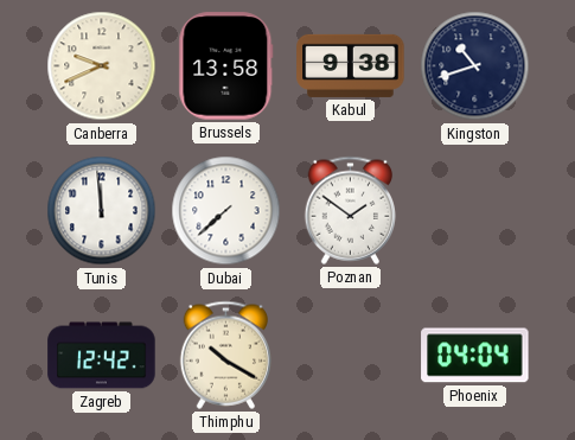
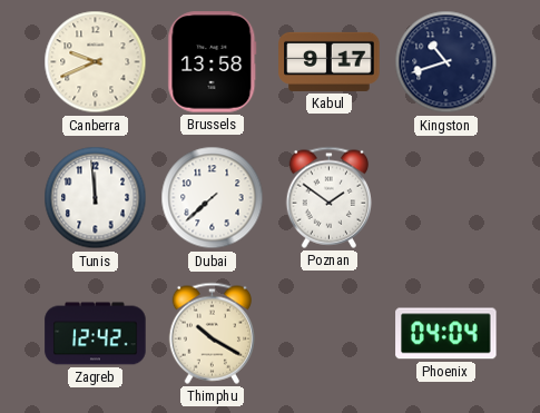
Kabul: 9:38 -> 9:17
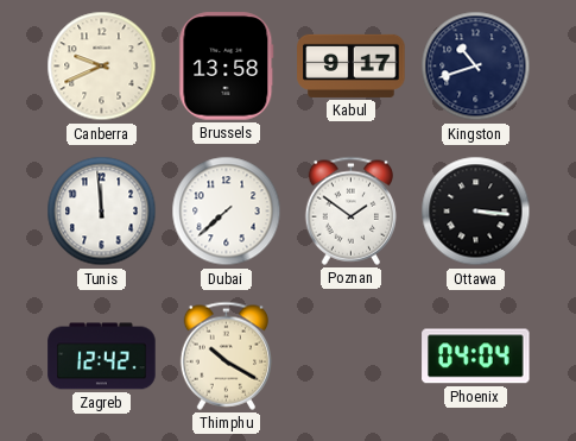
Ottawa: none -> 3:16
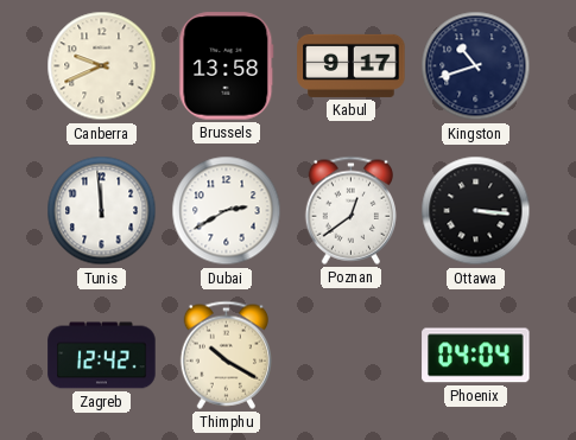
Dubai: 7:38 -> 2:40
Poznan: 1:51 -> 12:39
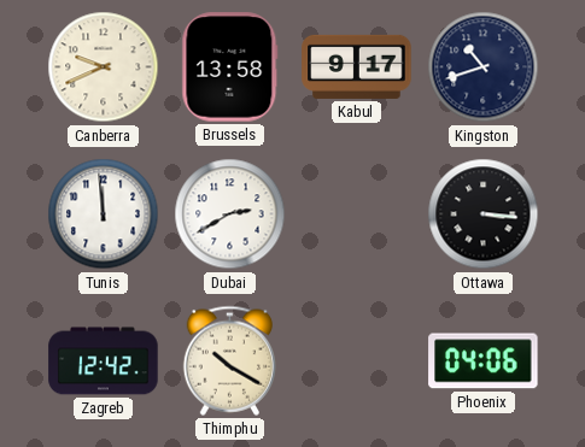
Poznan: 12:39 -> none
Phoenix: 04:04 -> 04:06
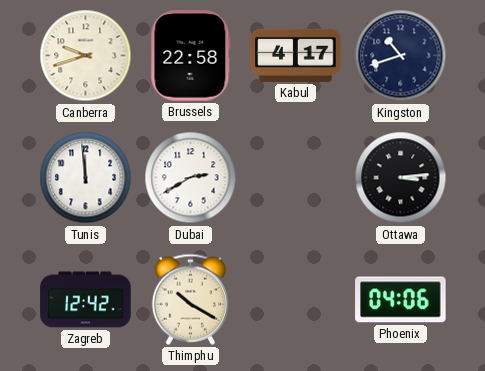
Canberra: 9:41 -> 9:42
Brussels: 13:58 -> 22:58
Kabul: 9:17 -> 4:17
Ottawa: 3:16 -> 3:14
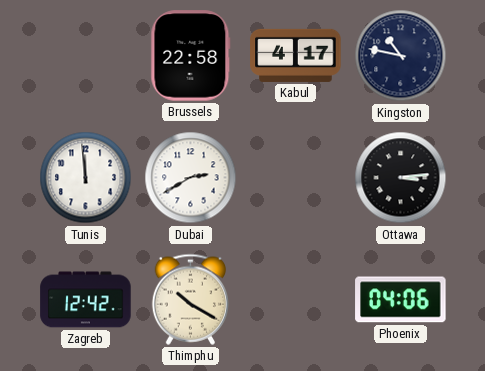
Canberra: 9:42 -> none
Kingston: 10:42 -> 10:47
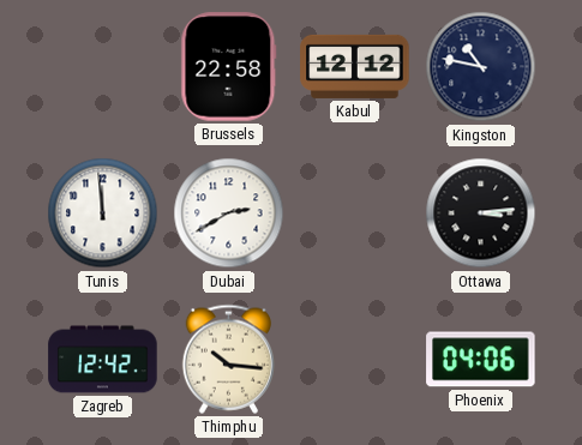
Kabul: 4:17 -> 12:12
Thimphu: 10:20 -> 10:16
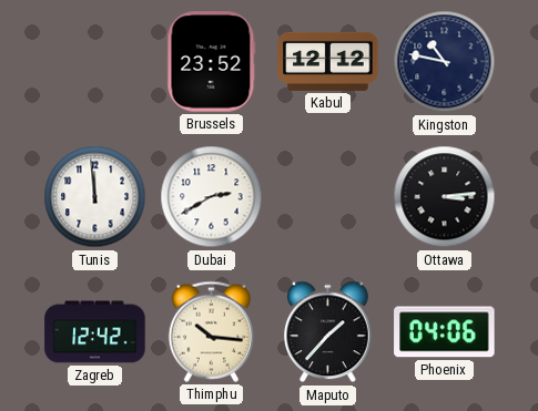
Brussels: 22:58 -> 23:52
Maputo: none -> 1:37
